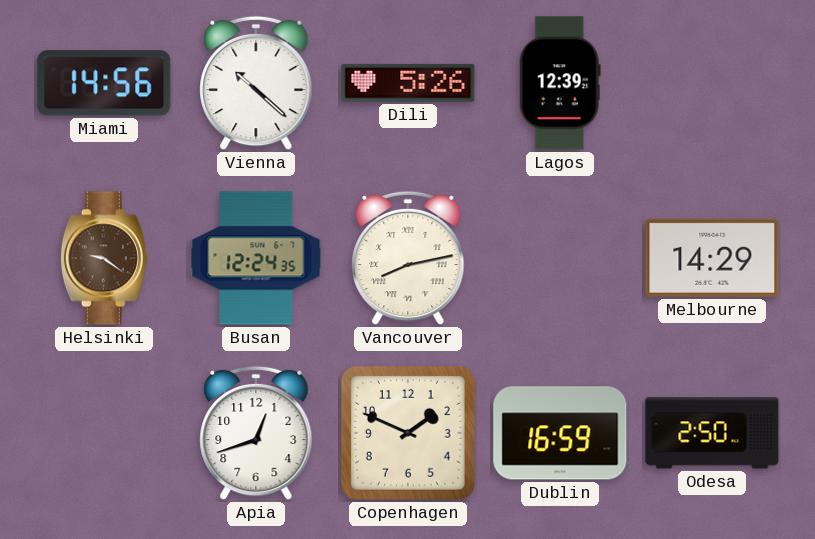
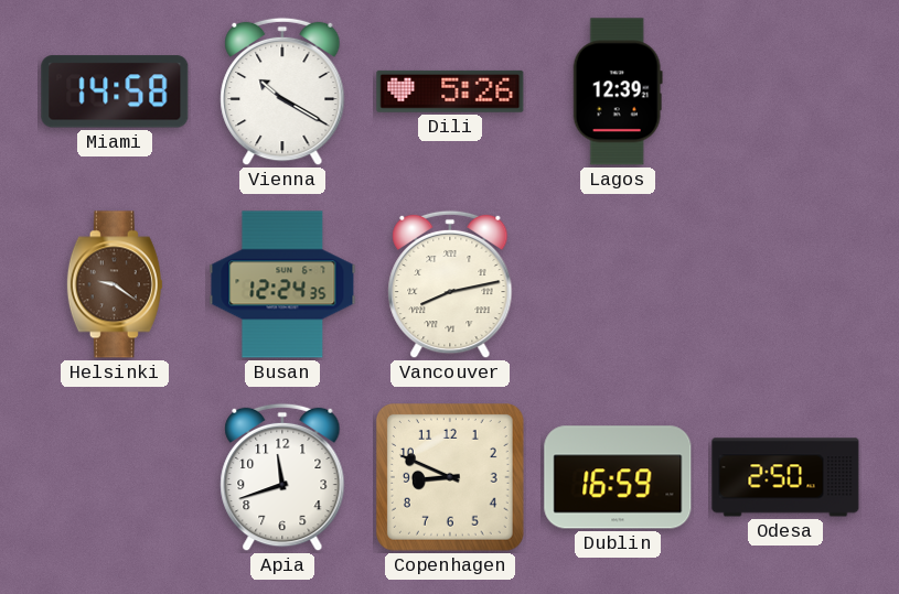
Miami: 14:56 -> 14:58
Vienna: 10:22 -> 10:20
Melbourne: 14:29 -> none
Apia: 12:42 -> 11:42
Copenhagen: 1:49 -> 8:49
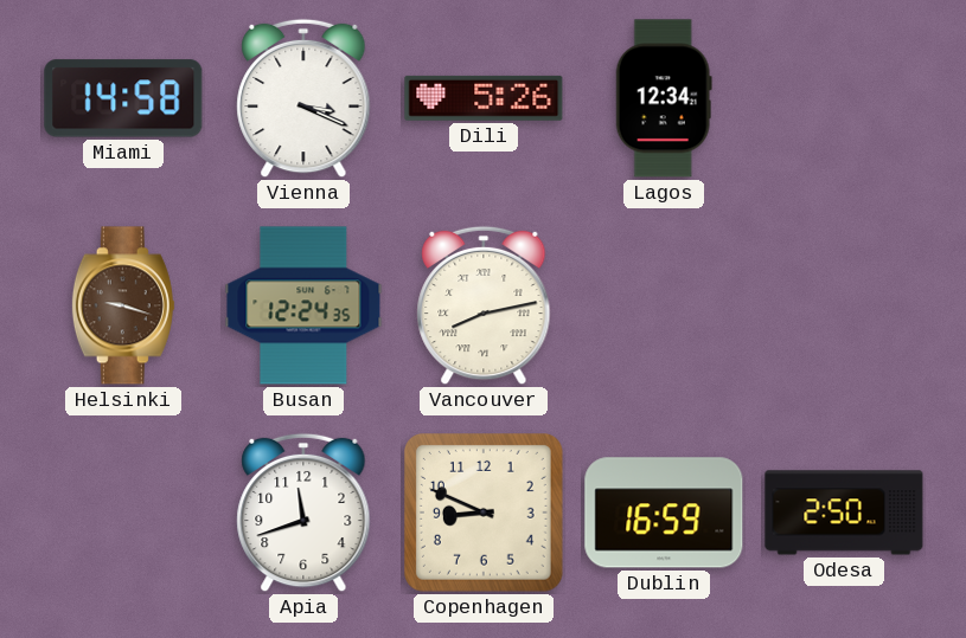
Vienna: 10:20 -> 3:19
Lagos: 12:39 -> 12:34
Helsinki: 9:21 -> 9:18
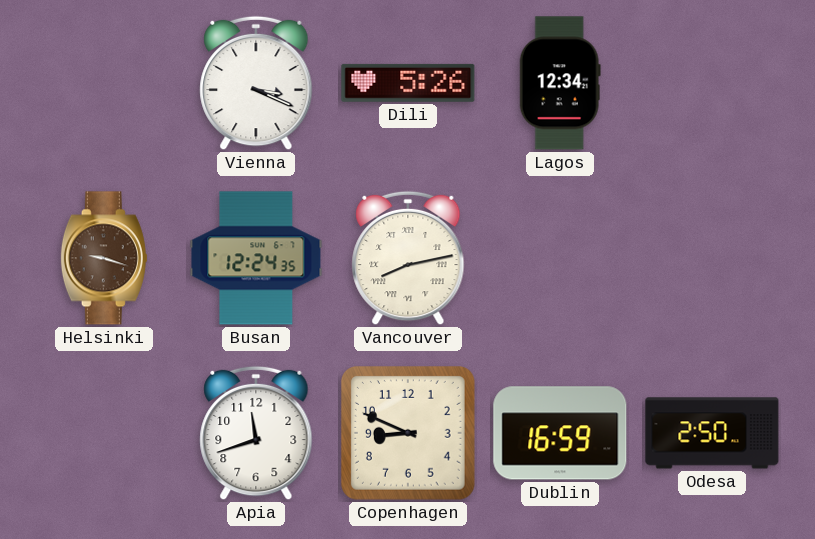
Miami: 14:58 -> none
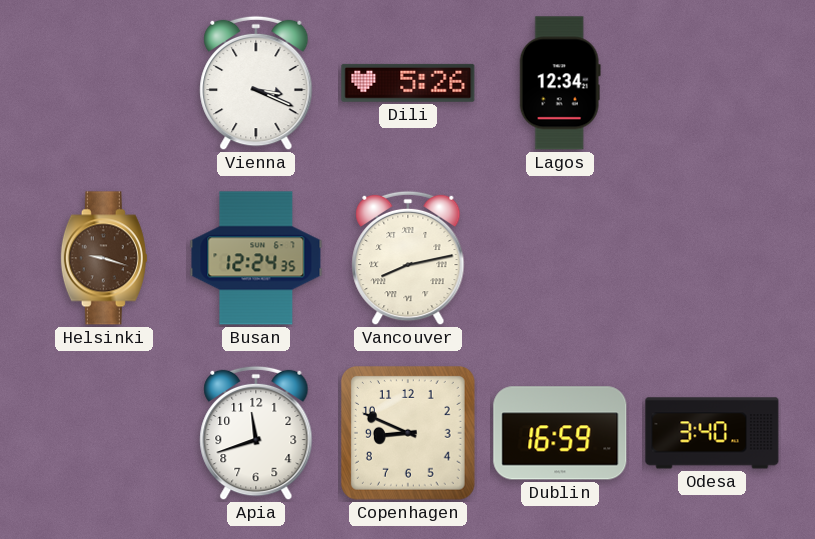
Odesa: 2:50 -> 3:40
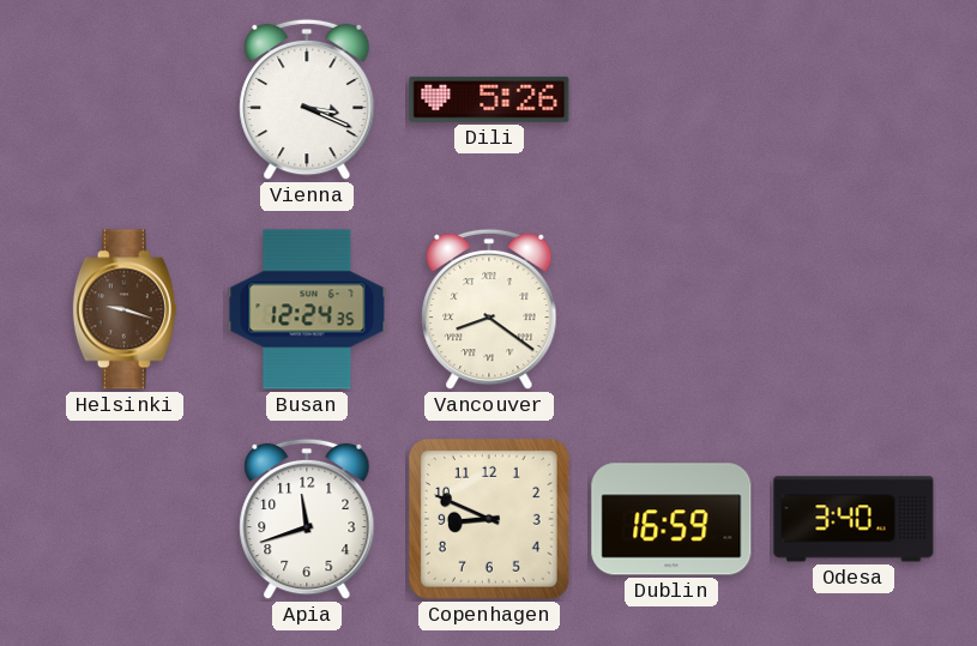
Lagos: 12:34 -> none
Vancouver: 8:13 -> 8:21
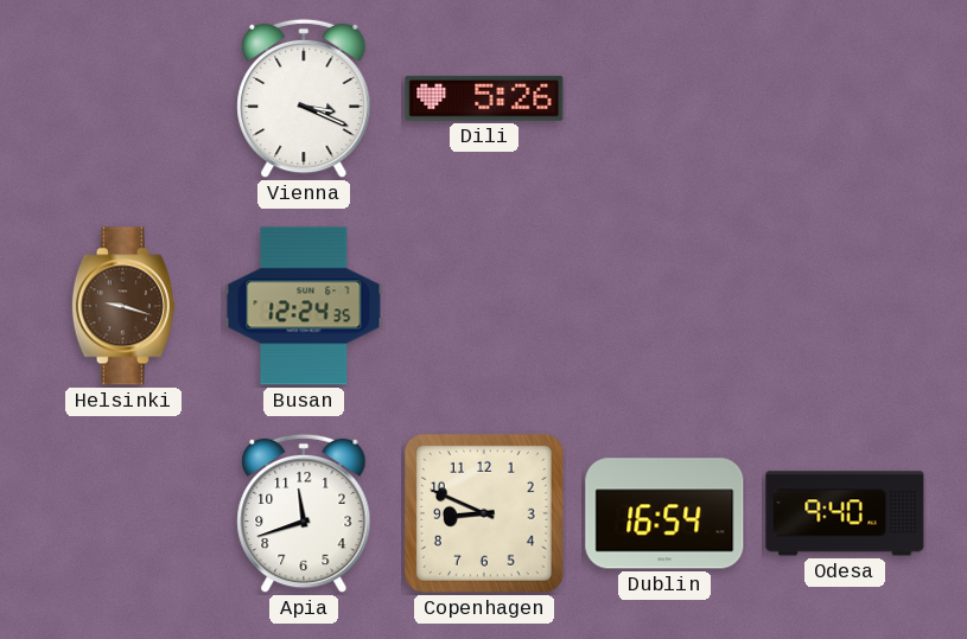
Vancouver: 8:21 -> none
Dublin: 16:59 -> 16:54
Odesa: 3:40 -> 9:40
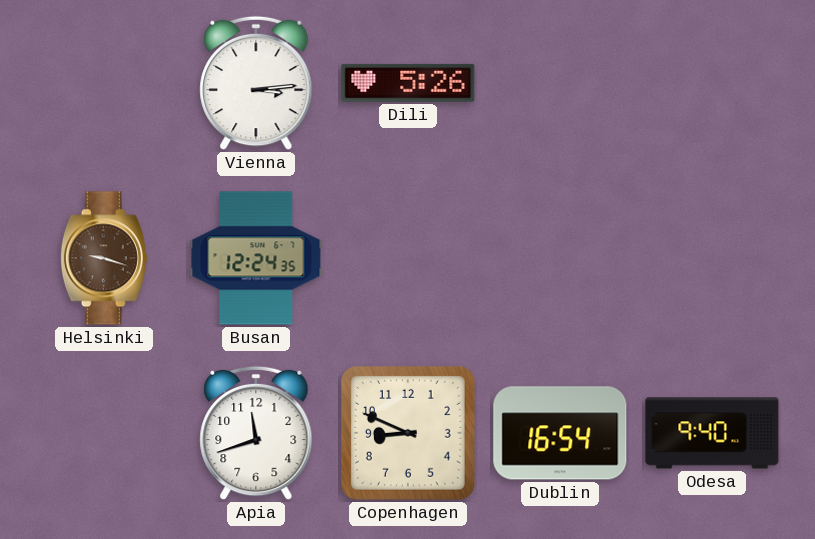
Vienna: 3:19 -> 3:14
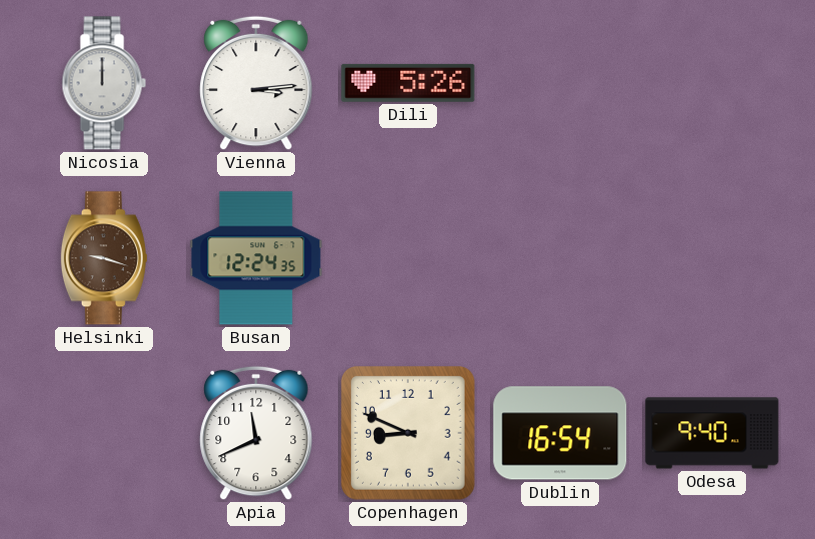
Nicosia: none -> 12:00
Apia: 11:42 -> 11:41
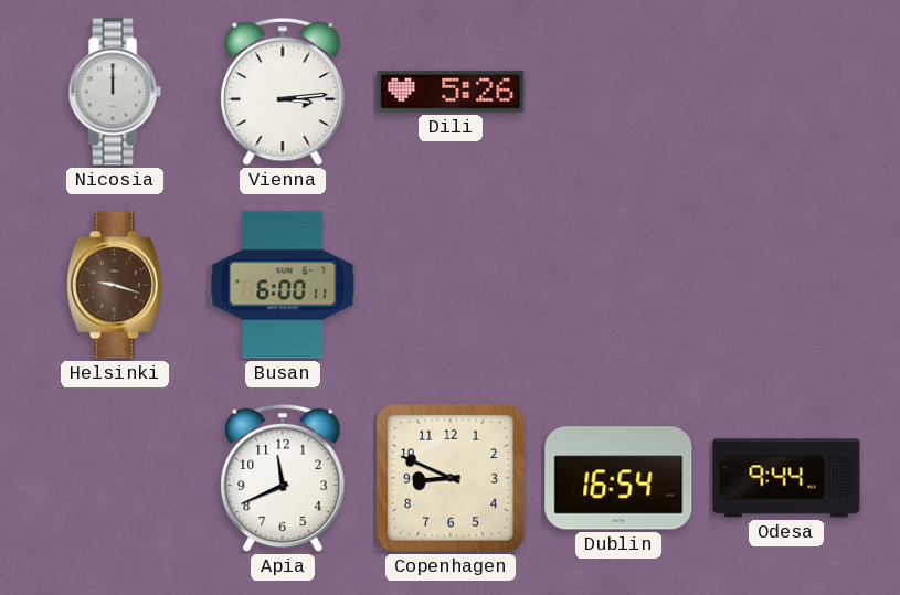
Busan: 12:24 -> 6:00
Odesa: 9:40 -> 9:44
